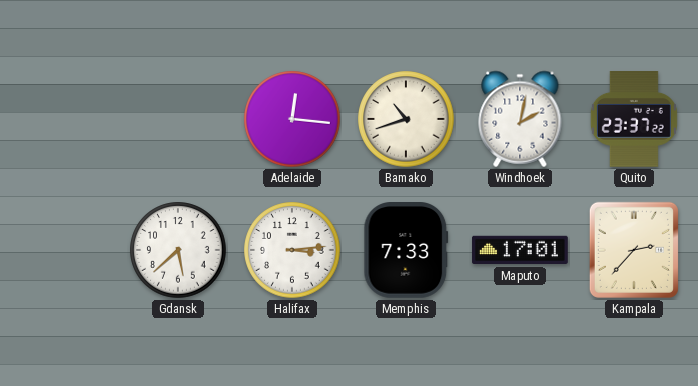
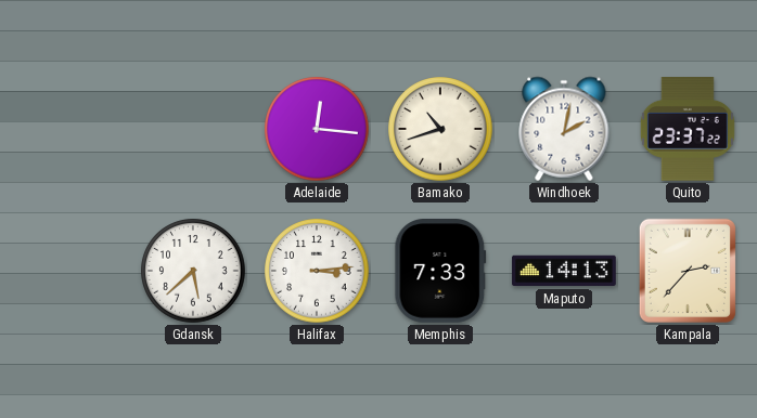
Maputo: 17:01 -> 14:13
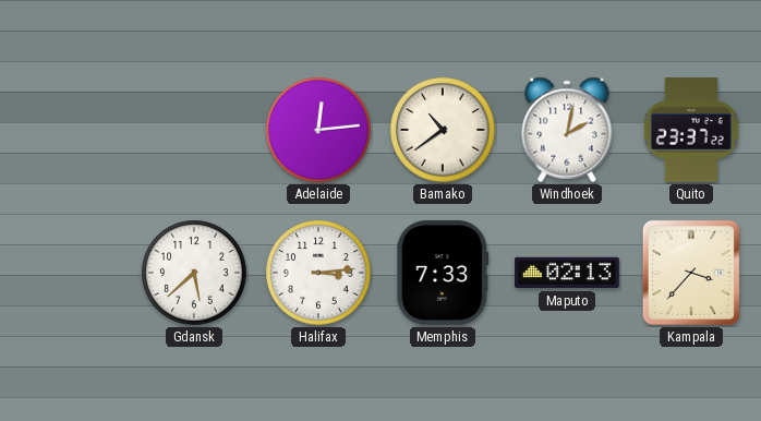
Adelaide: 12:16 -> 12:14
Bamako: 10:42 -> 10:39
Maputo: 14:13 -> 02:13
Kampala: 2:37 -> 3:37
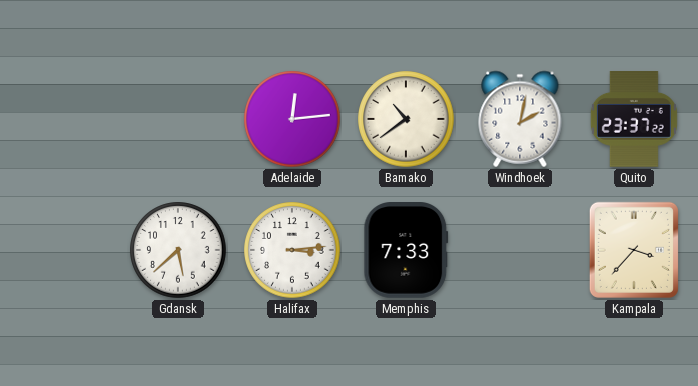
Maputo: 02:13 -> none
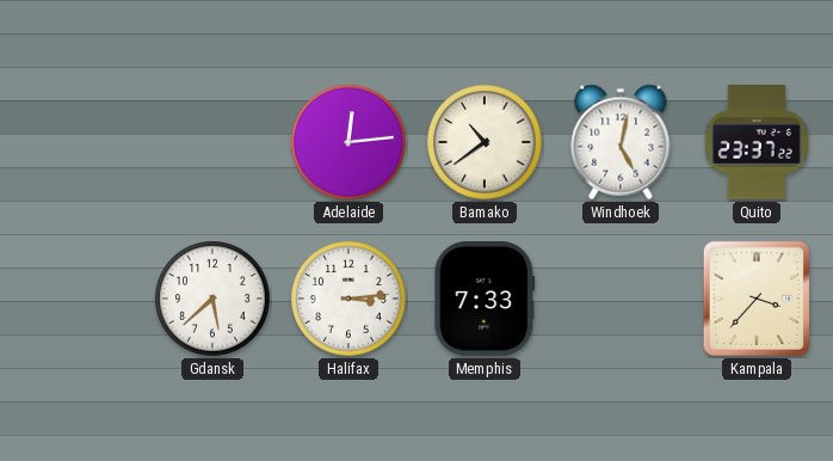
Windhoek: 2:02 -> 5:02
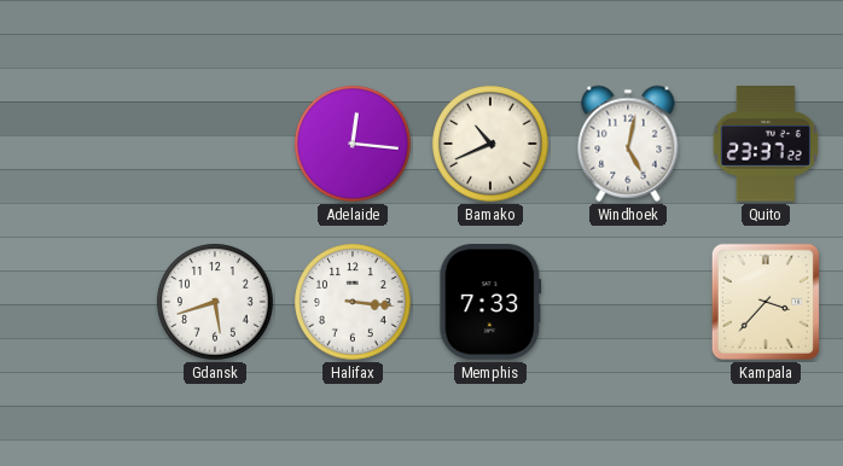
Adelaide: 12:14 -> 12:16
Bamako: 10:39 -> 10:41
Gdansk: 5:38 -> 5:42
Halifax: 3:14 -> 3:16
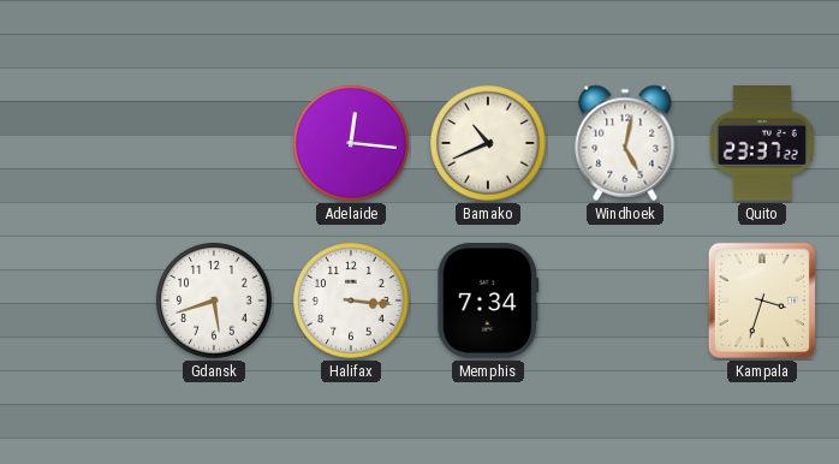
Memphis: 7:33 -> 7:34
Kampala: 3:37 -> 3:33
